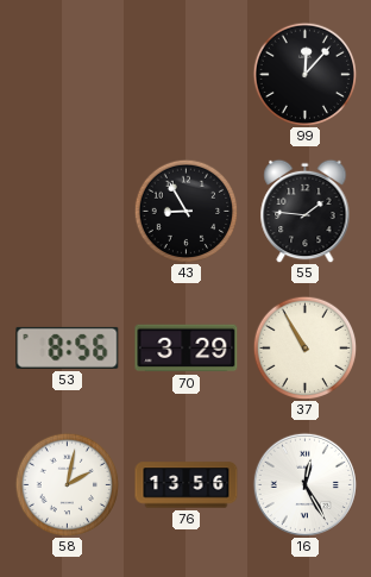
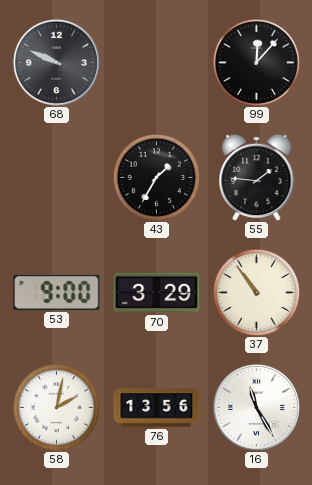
68: none -> 9:49
43: 8:55 -> 1:35
53: 8:56 -> 9:00
37: 10:55 -> 10:54
16: 12:25 -> 11:25
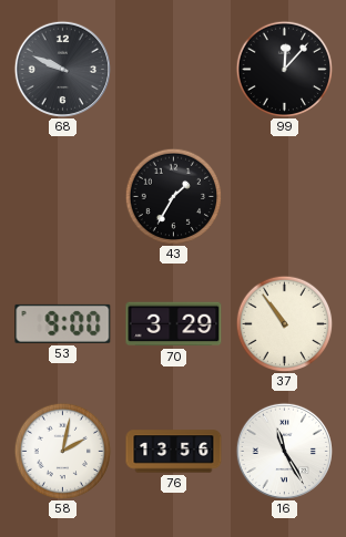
55: 1:46 -> none
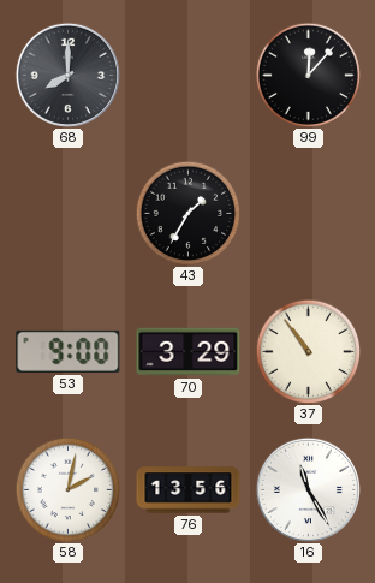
68: 9:49 -> 8:00
